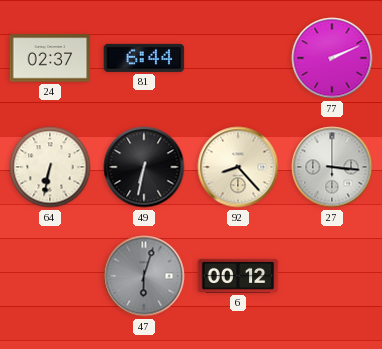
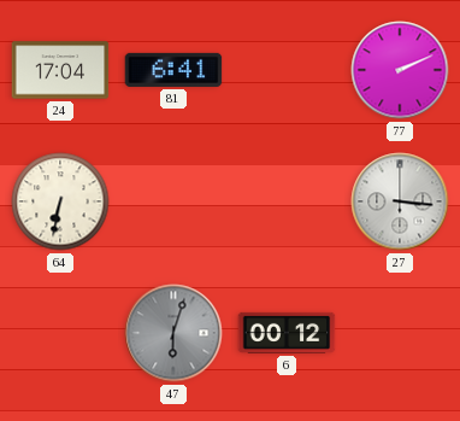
24: 02:37 -> 17:04
81: 6:44 -> 6:41
49: 6:32 -> none
92: 8:23 -> none
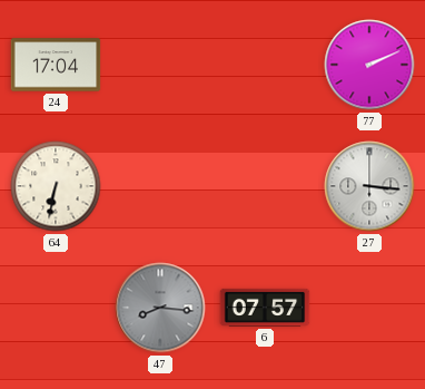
81: 6:41 -> none
47: 6:03 -> 8:16
6: 00:12 -> 07:57
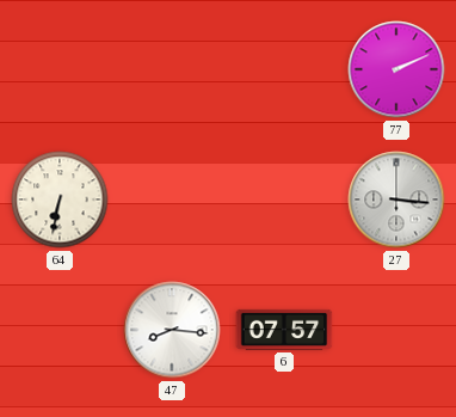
24: 17:04 -> none
47 dial: grey -> white
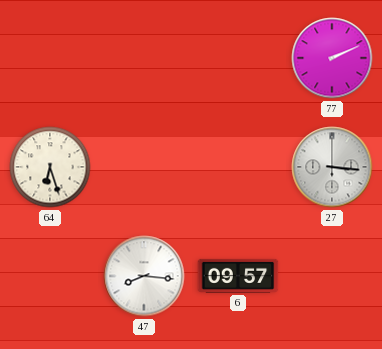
64: 6:32 -> 6:27
6: 07:57 -> 09:57
